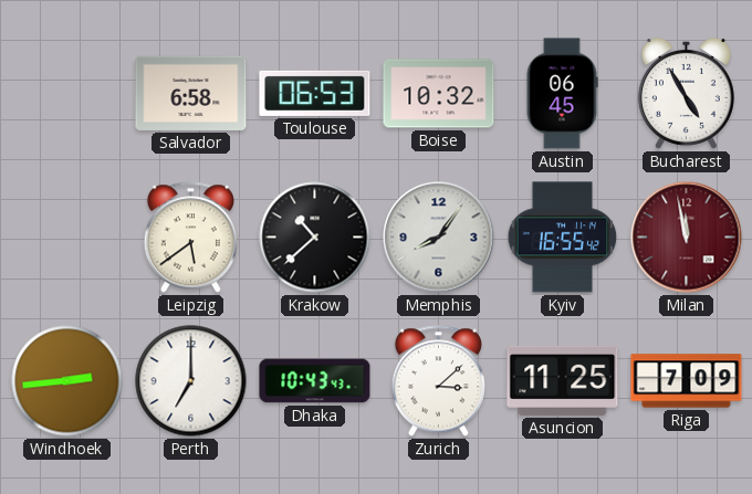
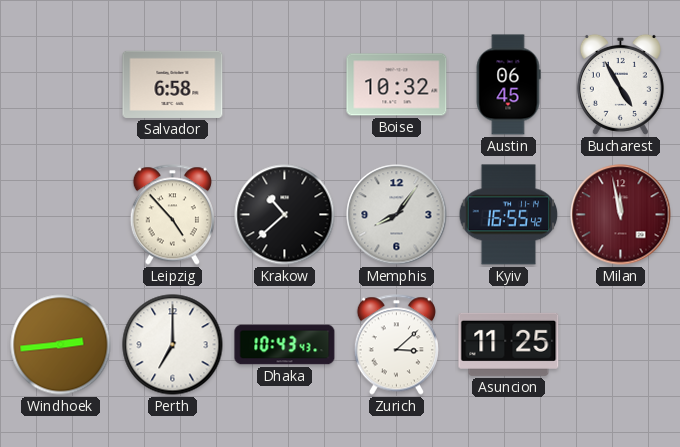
Toulouse: 06:53 -> none
Leipzig: 5:39 -> 4:53
Riga: 7:09 -> none
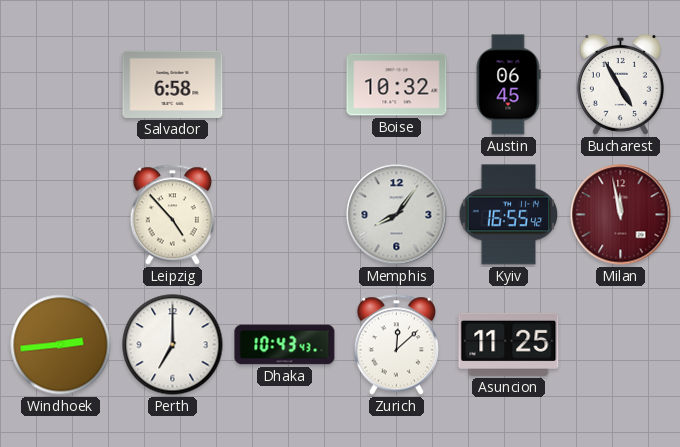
Krakow: 10:38 -> none
Zurich: 3:08 -> 12:08
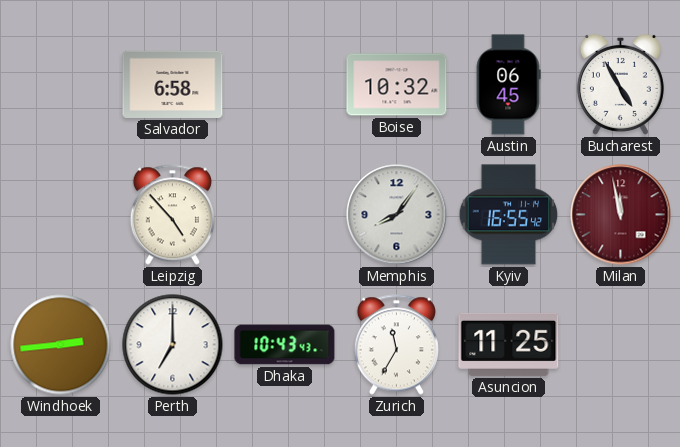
Zurich: 12:08 -> 11:35
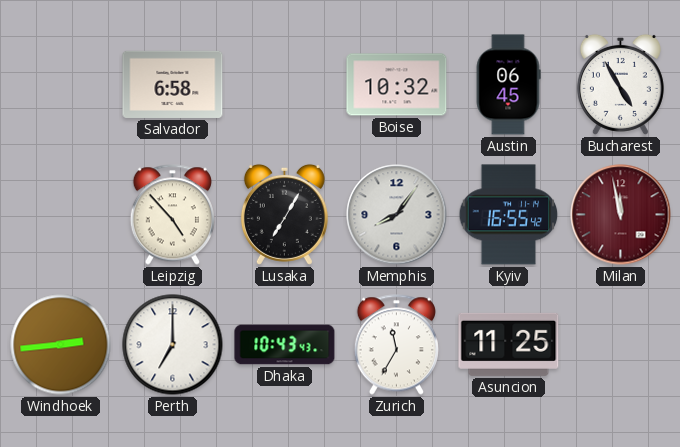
Lusaka: none -> 7:05
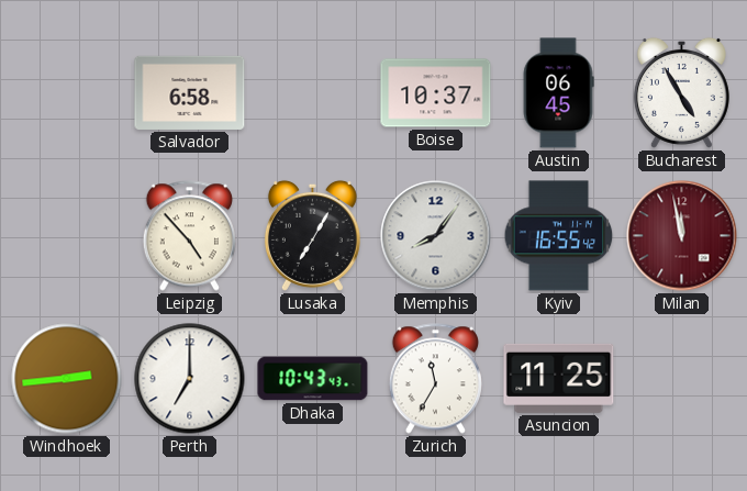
Boise: 10:32 -> 10:37
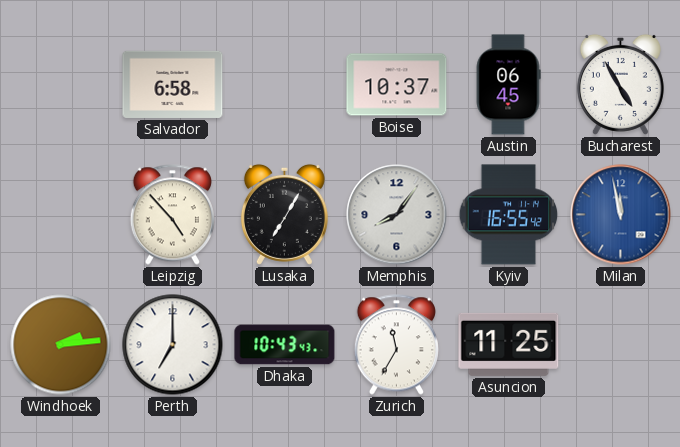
Milan dial: burgundy -> blue
Windhoek: 2:44 -> 2:14
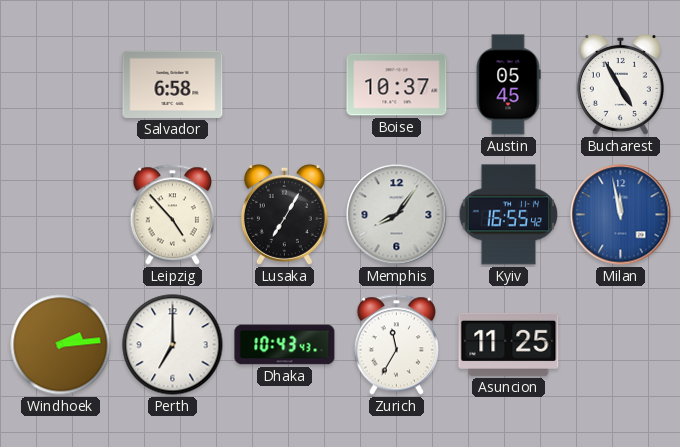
Austin: 06:45 -> 05:45
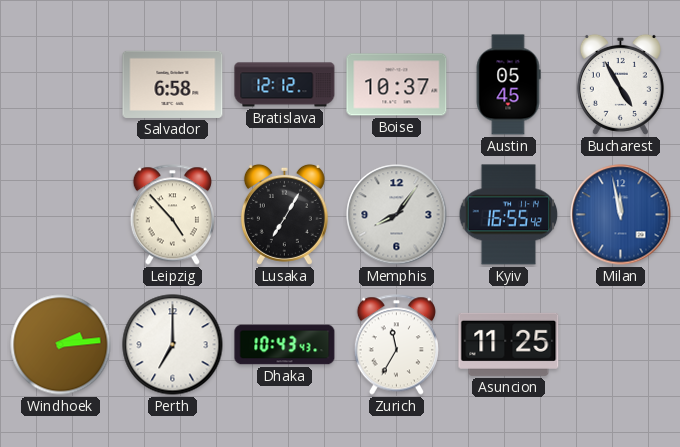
Bratislava: none -> 12:12
